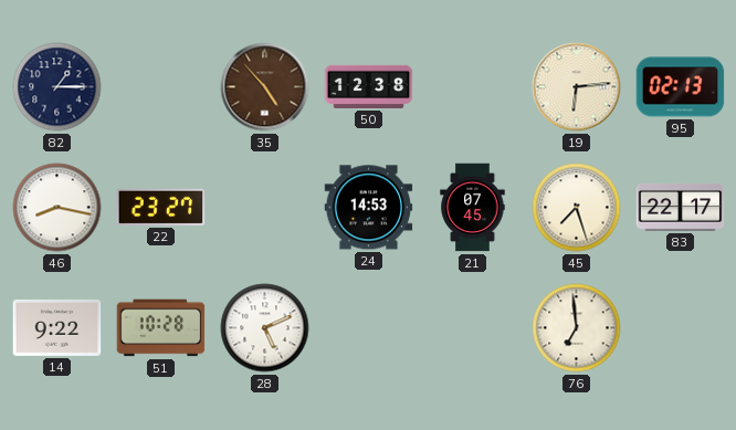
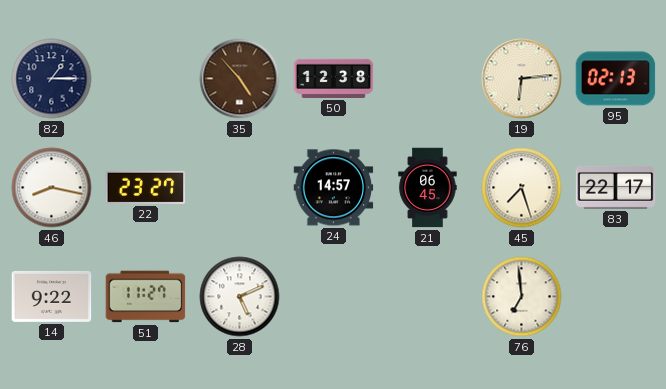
24: 14:53 -> 14:57
21: 07:45 -> 06:45
51: 10:28 -> 11:27
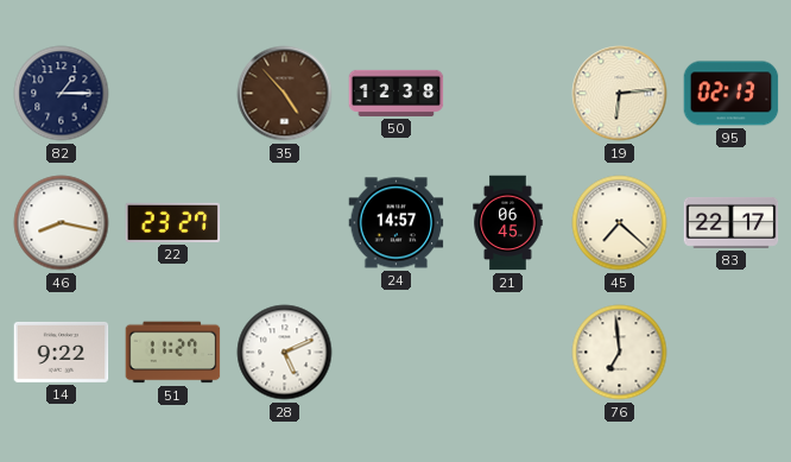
45: 7:27 -> 7:22
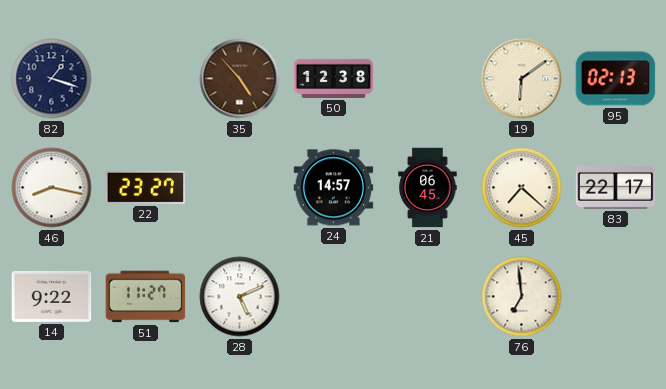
82: 1:15 -> 1:18
19: 6:14 -> 6:09
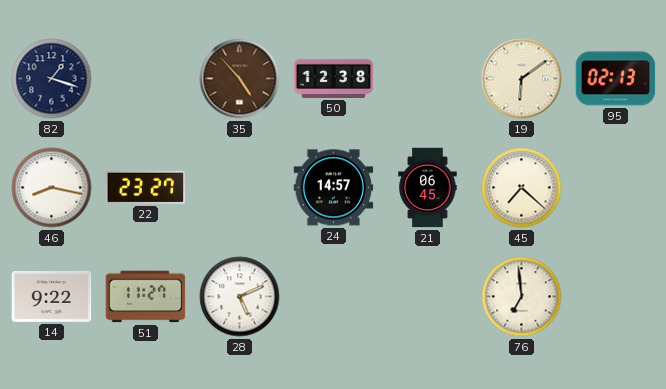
83: 22:17 -> none
